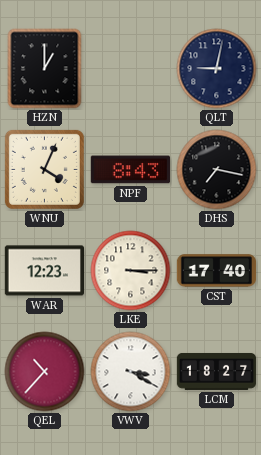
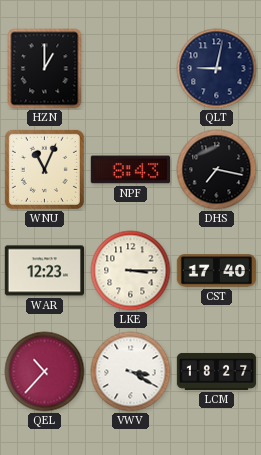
WNU: 4:04 -> 11:04
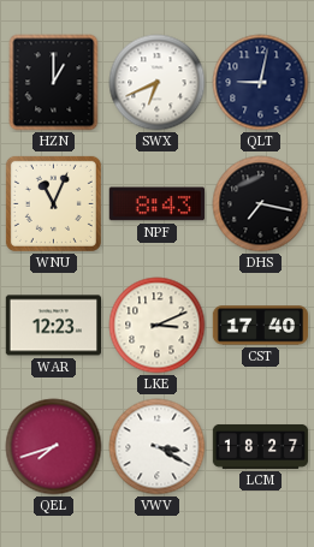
SWX: none -> 6:41
LKE: 3:15 -> 3:11
QEL: 10:37 -> 7:42
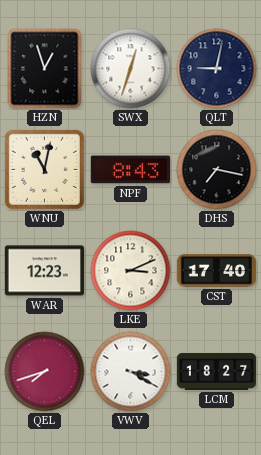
HZN: 1:00 -> 12:57
SWX: 6:41 -> 12:33
WNU: 11:04 -> 11:02
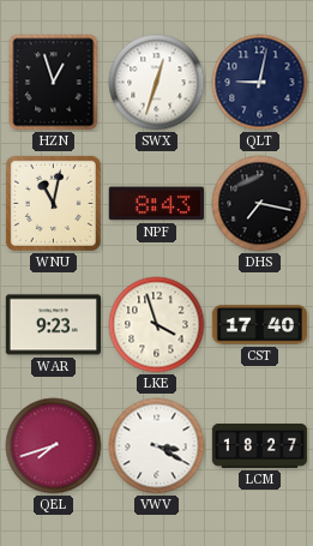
WAR: 12:23 -> 9:23
LKE: 3:11 -> 3:57
